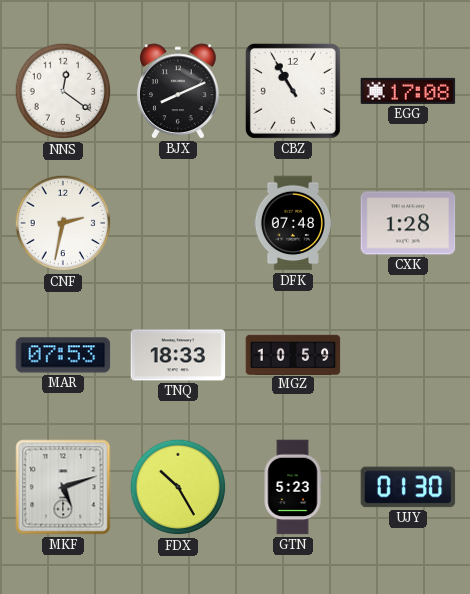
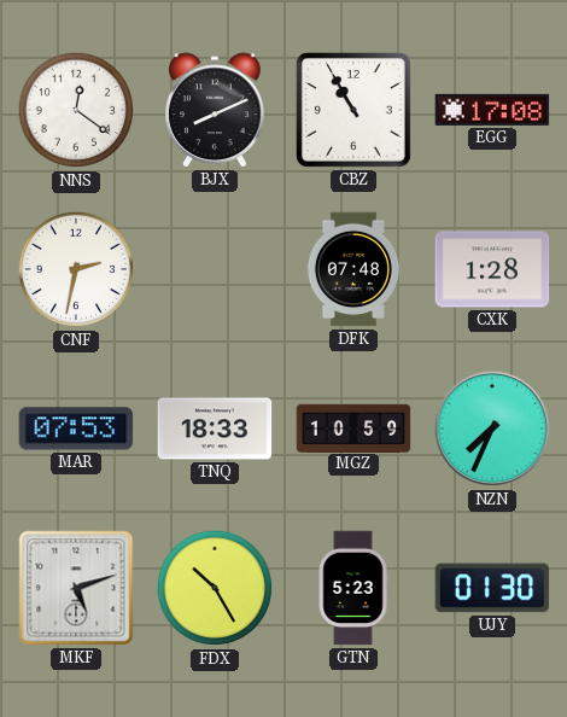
NZN: none -> 7:34
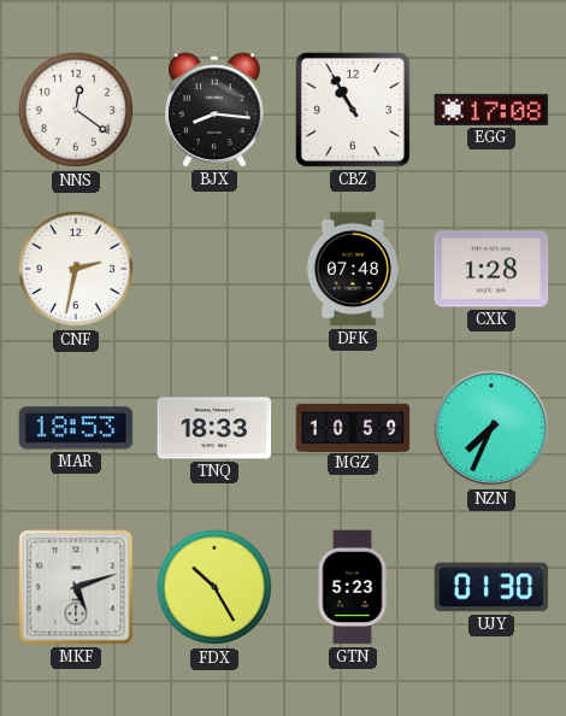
BJX: 8:11 -> 8:16
MAR: 07:53 -> 18:53
